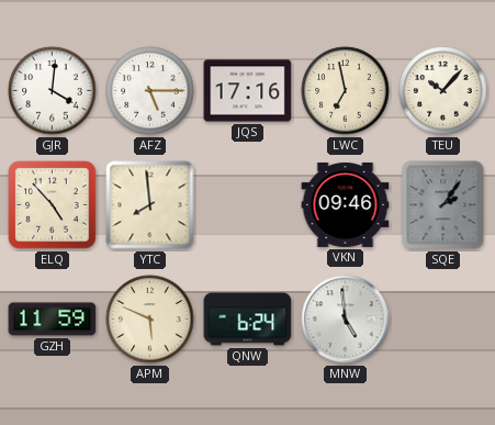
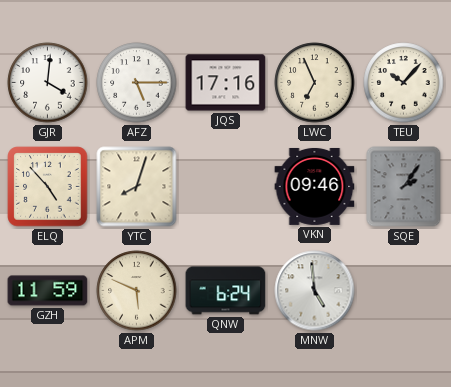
LWC: 6:58 -> 6:56
YTC: 7:59 -> 8:03
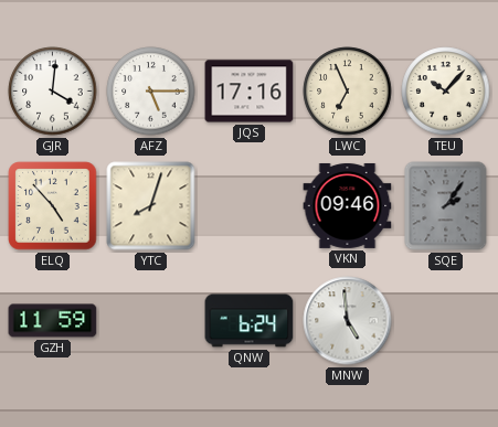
APM: 5:49 -> none
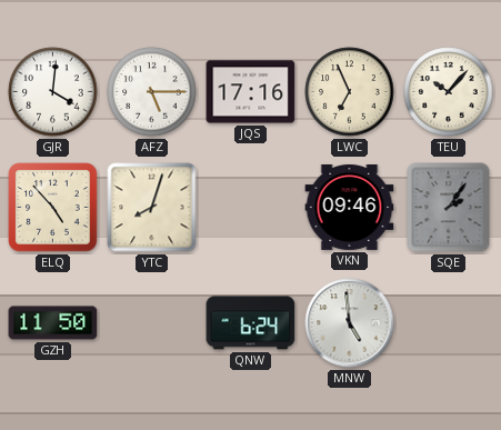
GZH: 11:59 -> 11:50
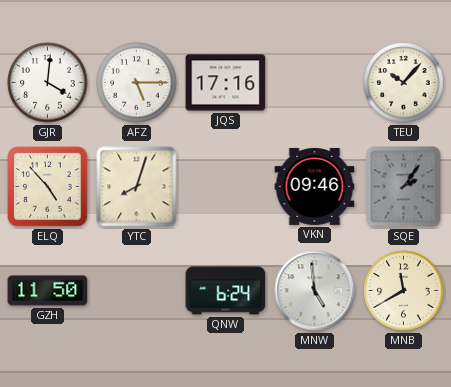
LWC: 6:56 -> none
MNB: none -> 11:40
